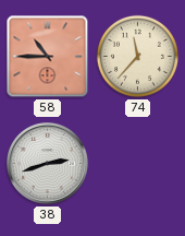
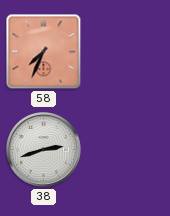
58: 10:45 -> 7:34
74: 11:37 -> none
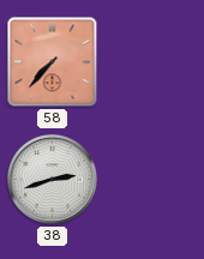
58: 7:34 -> 7:37
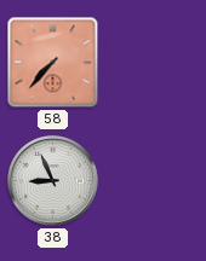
38: 2:42 -> 8:56
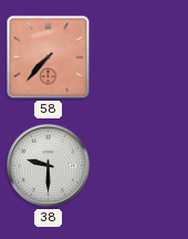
38: 8:56 -> 9:30
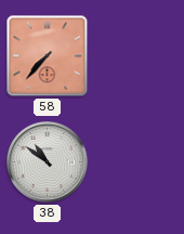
38: 9:30 -> 10:51
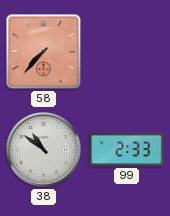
99: none -> 2:33
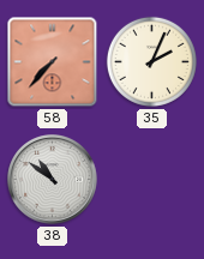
35: none -> 2:04
99: 2:33 -> none
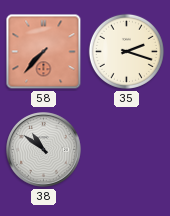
35: 2:04 -> 2:18
